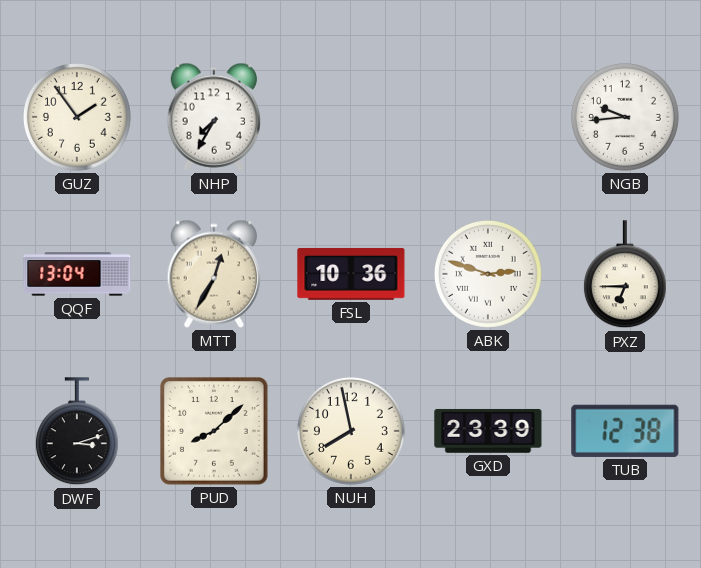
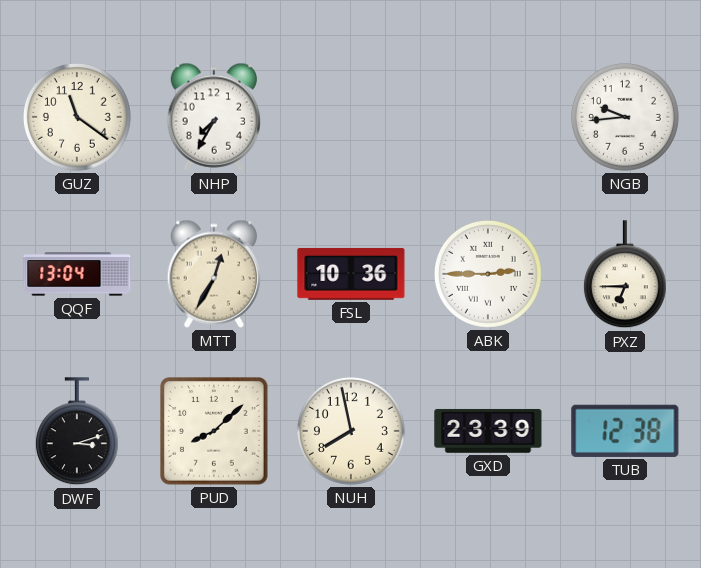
GUZ: 1:54 -> 11:21
ABK: 2:48 -> 2:45
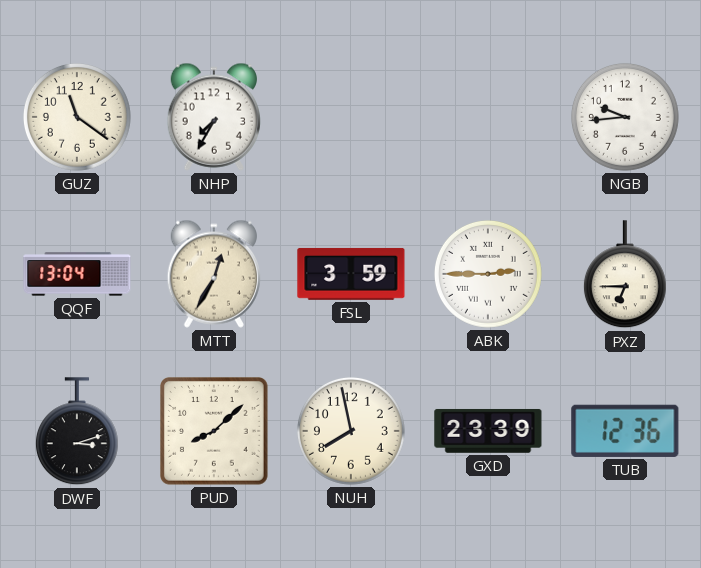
FSL: 10:36 -> 3:59
TUB: 12:38 -> 12:36
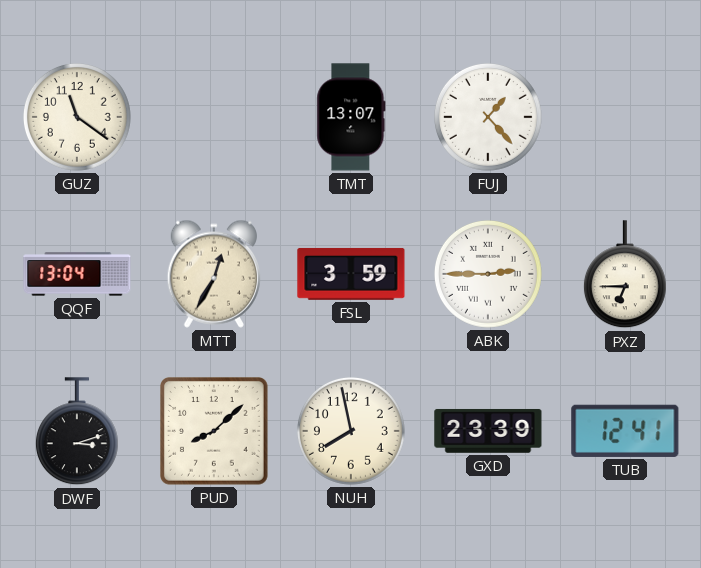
NHP: 7:35 -> none
TMT: none -> 13:07
FUJ: none -> 1:23
NGB: 9:44 -> none
TUB: 12:36 -> 12:41
